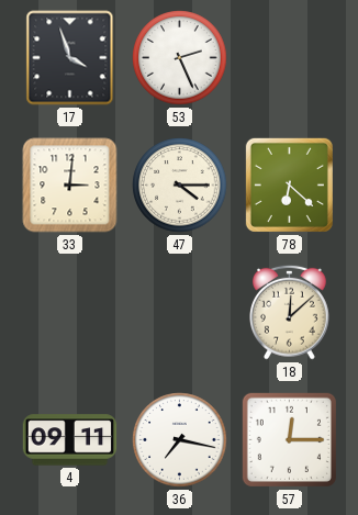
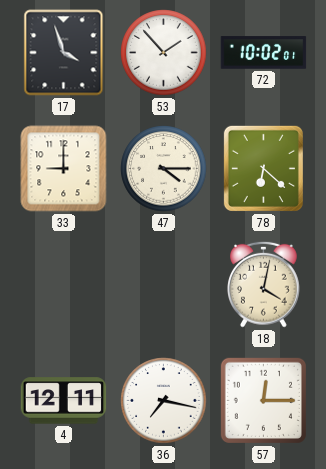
53: 2:26 -> 1:53
72: none -> 10:02
33: 3:01 -> 9:00
18: 12:08 -> 4:02
4: 09:11 -> 12:11
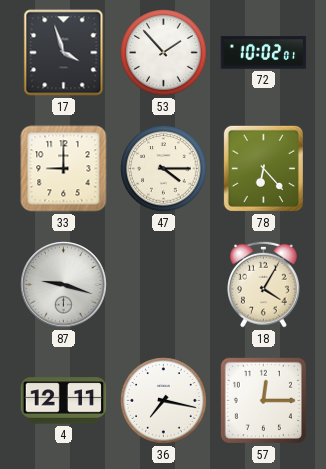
78: 6:22 -> 6:23
87: none -> 9:18
18: 4:02 -> 4:05
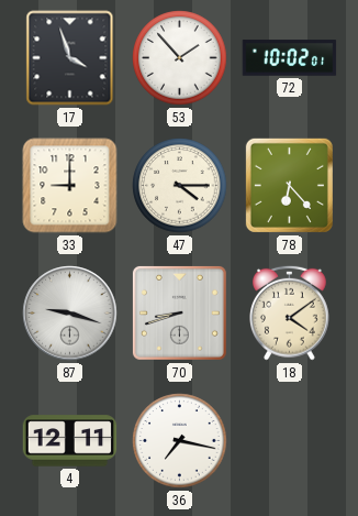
70: none -> 8:42
18: 4:05 -> 4:09
57: 12:15 -> none
